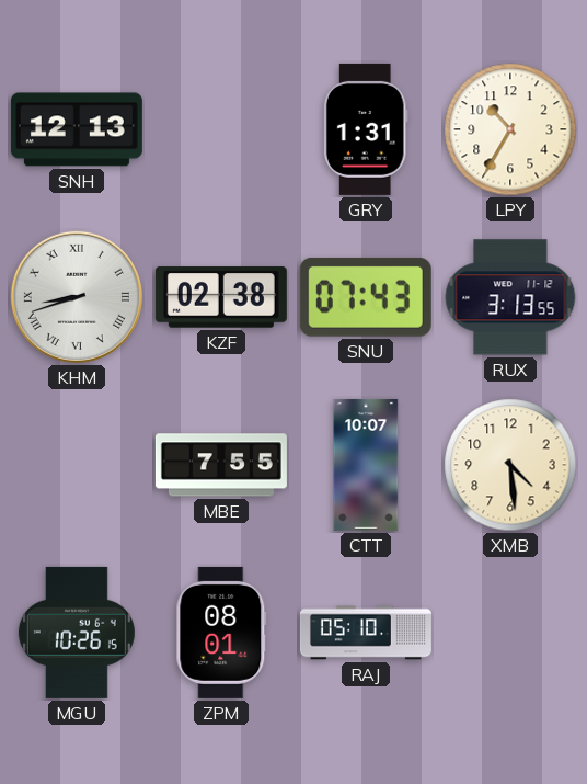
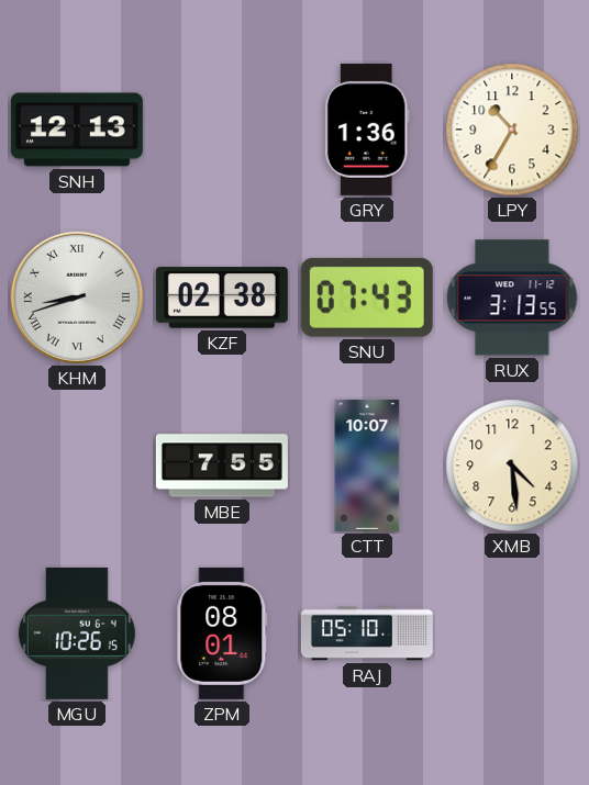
GRY: 1:31 -> 1:36
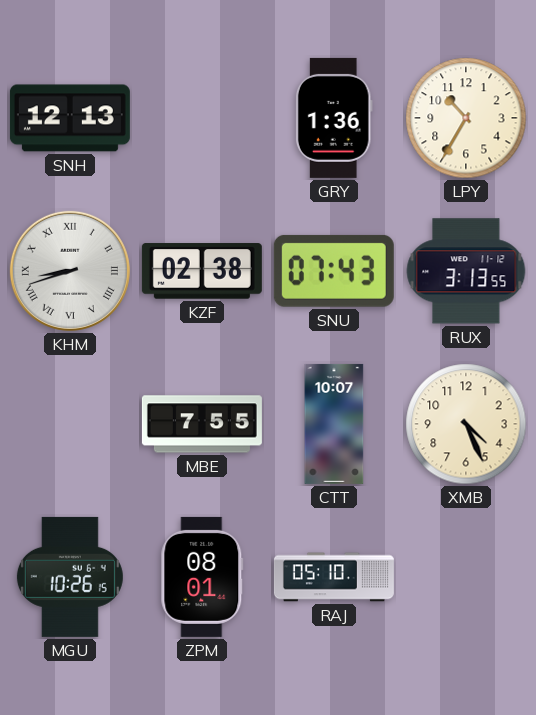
XMB: 4:29 -> 4:26
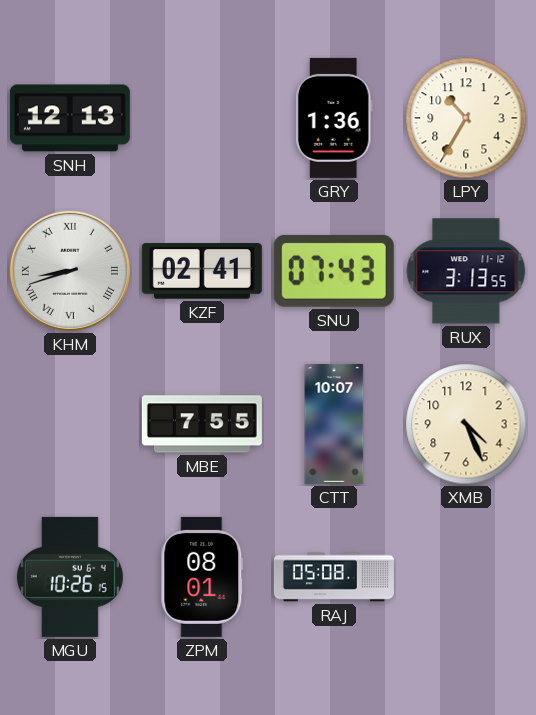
KZF: 02:38 -> 02:41
RAJ: 05:10 -> 05:08
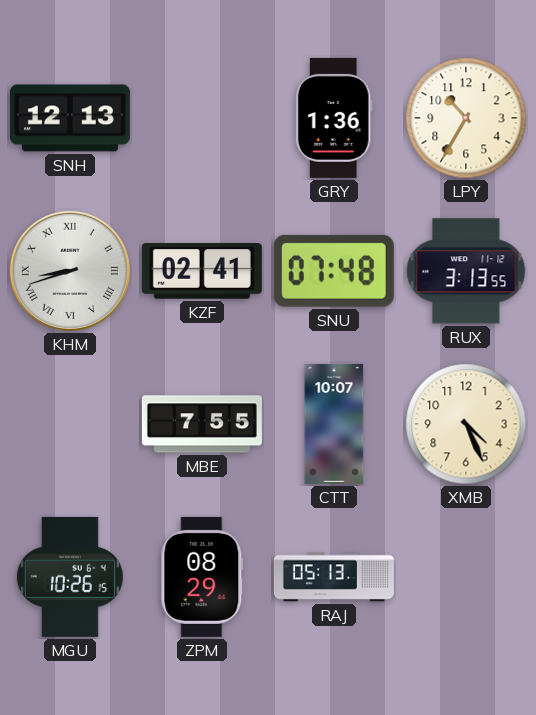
SNU: 07:43 -> 07:48
ZPM: 08:01 -> 08:29
RAJ: 05:08 -> 05:13
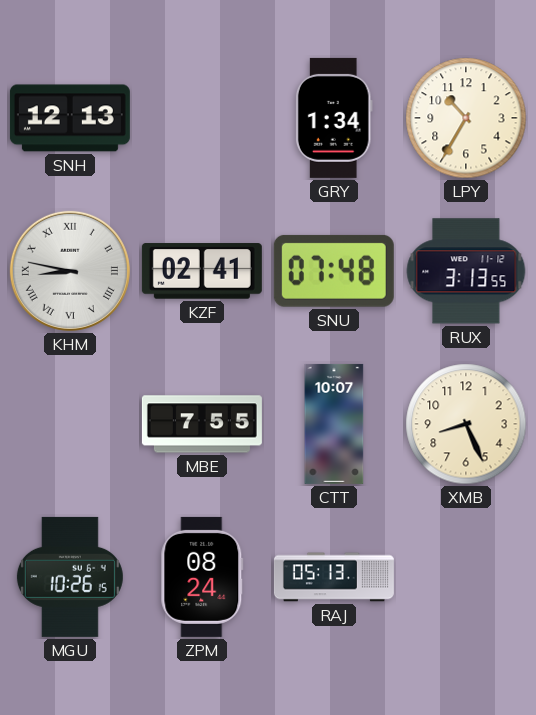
GRY: 1:36 -> 1:34
KHM: 8:42 -> 8:47
XMB: 4:26 -> 8:26
ZPM: 08:29 -> 08:24
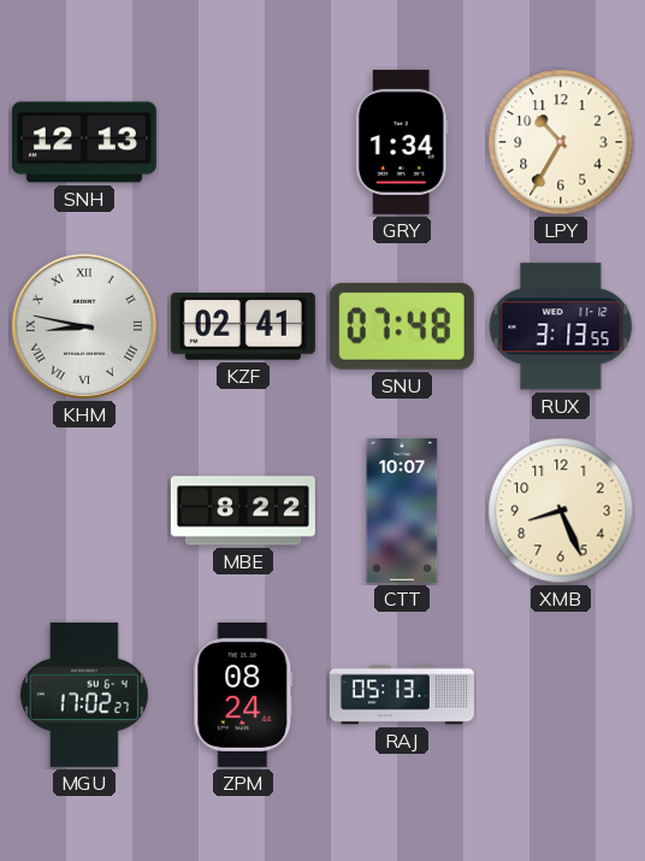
MBE: 7:55 -> 8:22
MGU: 10:26 -> 17:02
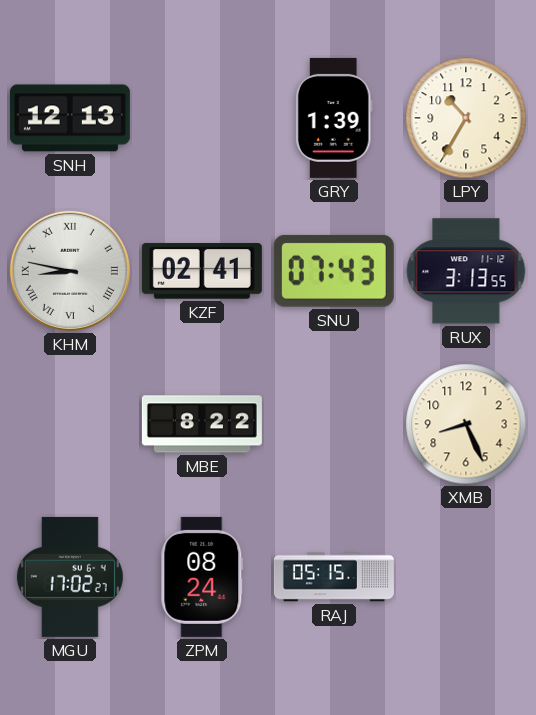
GRY: 1:34 -> 1:39
SNU: 07:48 -> 07:43
CTT: 10:07 -> none
RAJ: 05:13 -> 05:15
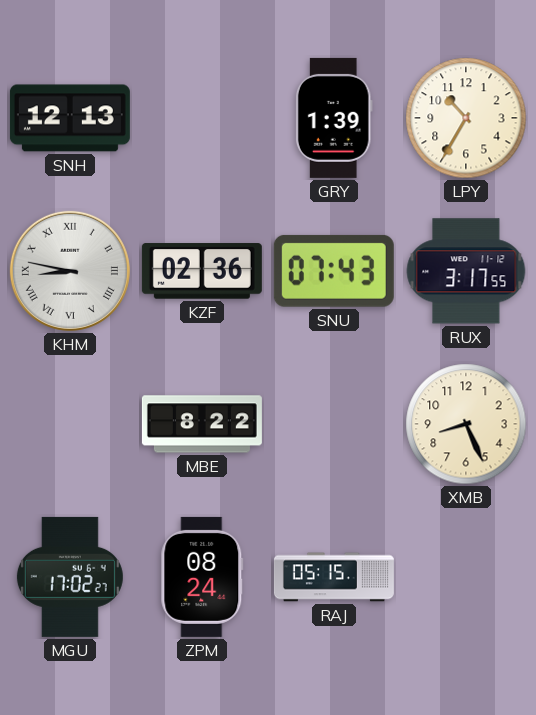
KZF: 02:41 -> 02:36
RUX: 3:13 -> 3:17
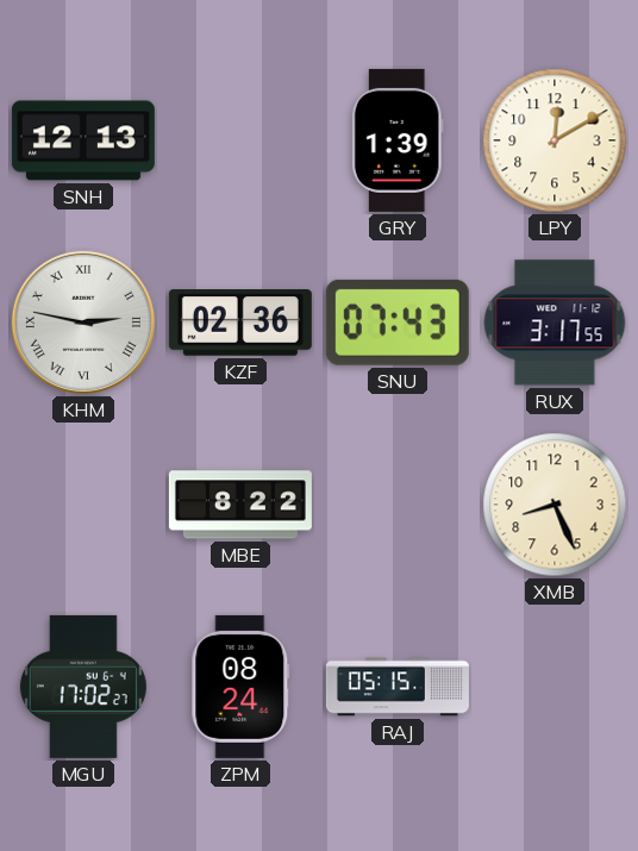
LPY: 10:35 -> 12:10
KHM: 8:47 -> 2:47
